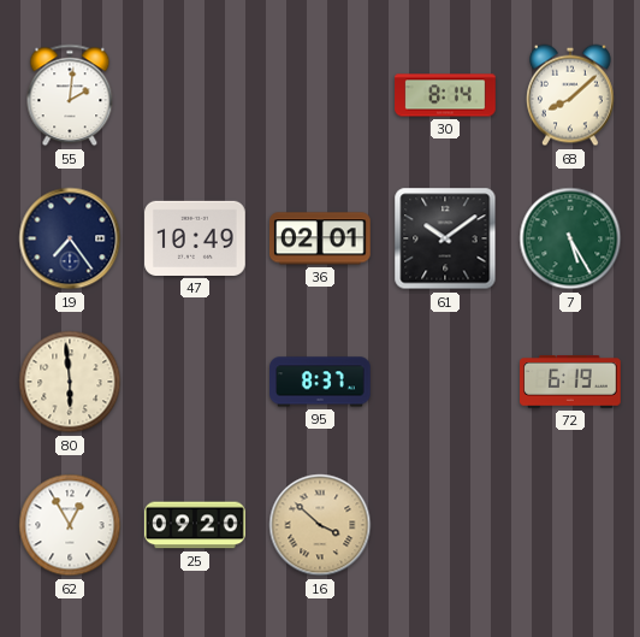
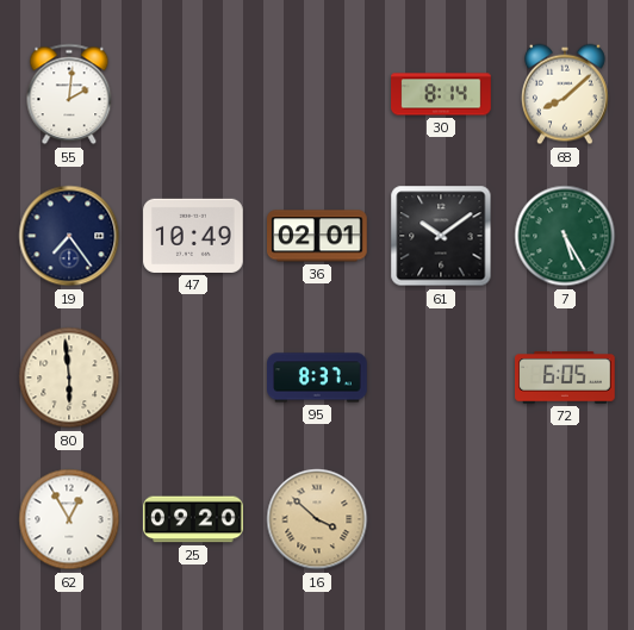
72: 6:19 -> 6:05
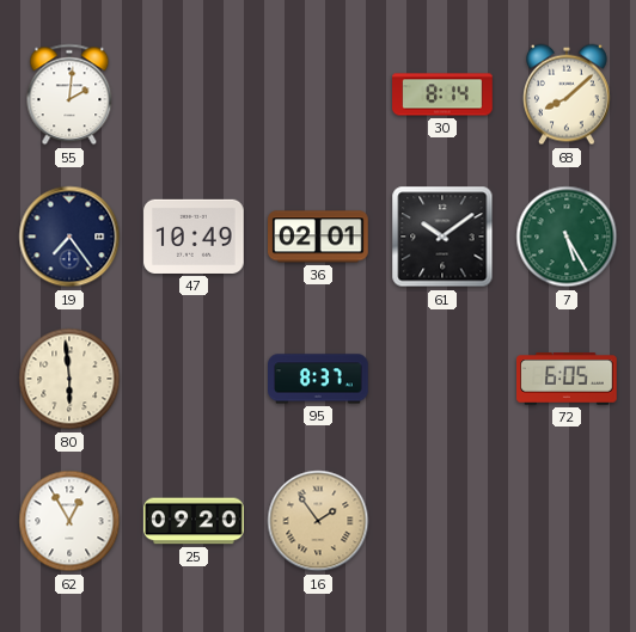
16: 3:52 -> 1:54
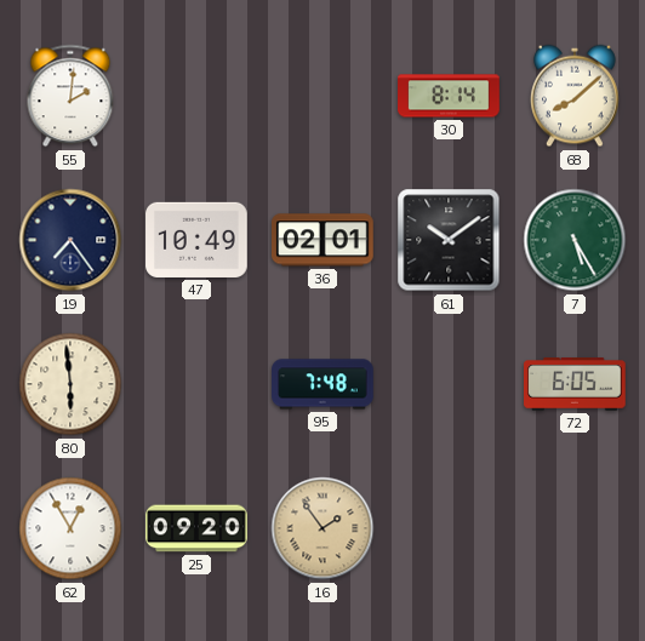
95: 8:37 -> 7:48
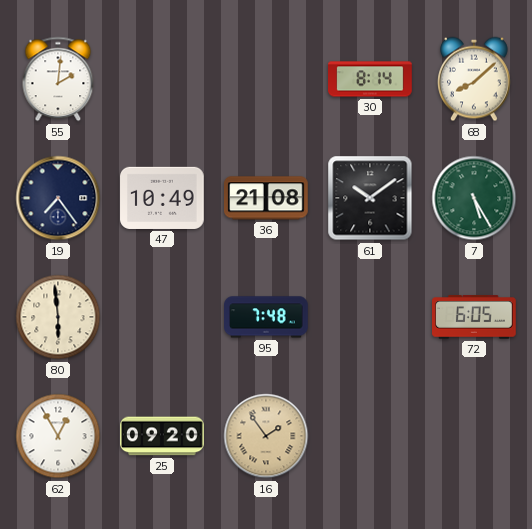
36: 02:01 -> 21:08
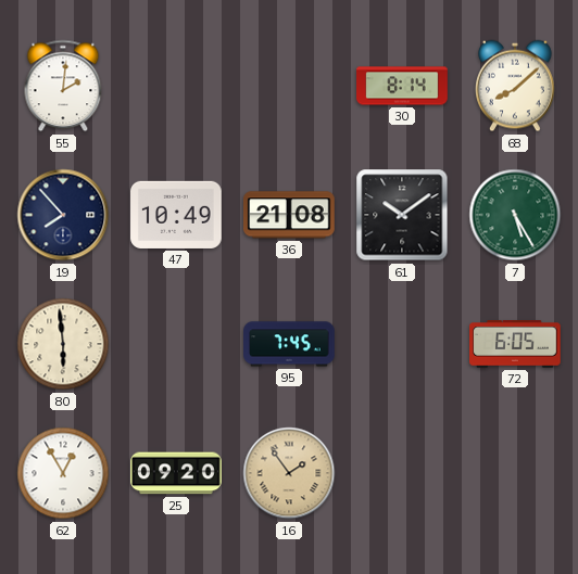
19: 7:24 -> 7:53
95: 7:48 -> 7:45
